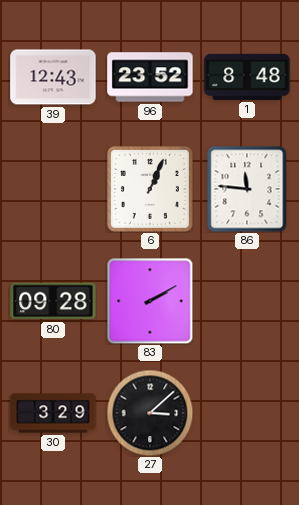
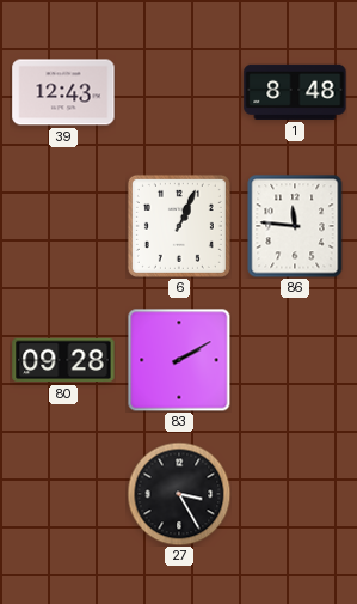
96: 23:52 -> none
30: 3:29 -> none
27: 3:08 -> 3:25
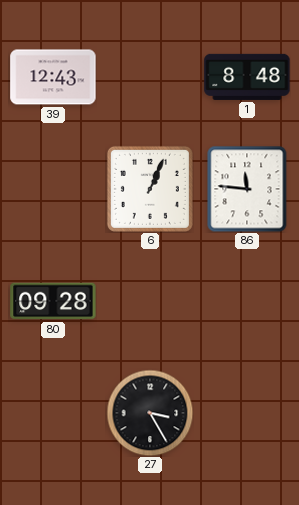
83: 2:10 -> none
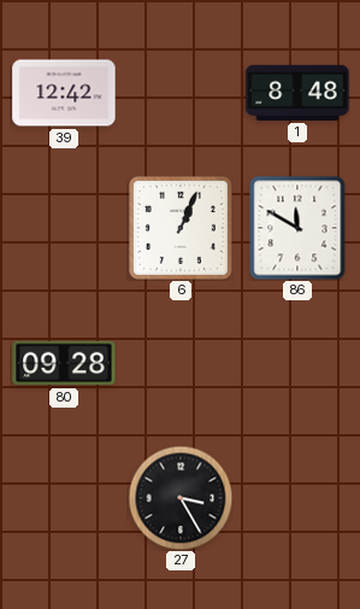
39: 12:43 -> 12:42
86: 11:46 -> 11:50
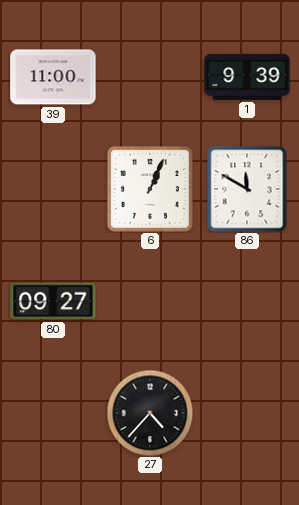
39: 12:42 -> 11:00
1: 8:48 -> 9:39
80: 09:28 -> 09:27
27: 3:25 -> 4:37
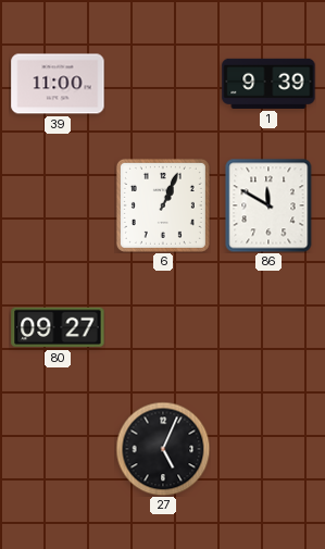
27: 4:37 -> 5:04
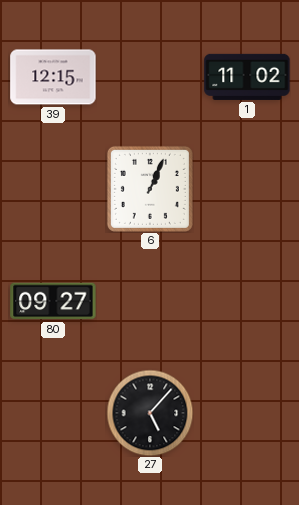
39: 11:00 -> 12:15
1: 9:39 -> 11:02
86: 11:50 -> none
27: 5:04 -> 5:07
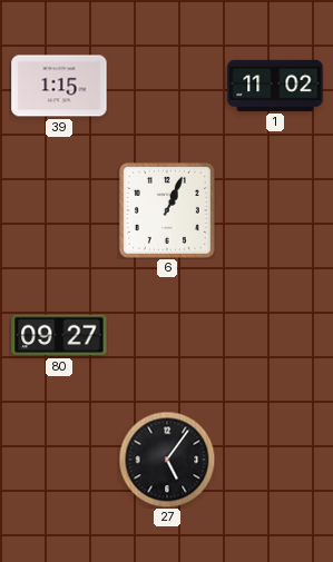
39: 12:15 -> 1:15
27: 5:07 -> 5:06
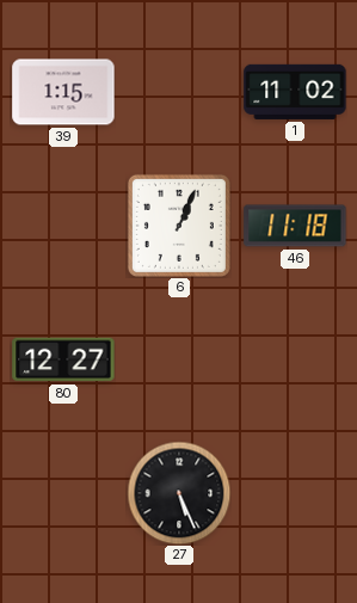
46: none -> 11:18
80: 09:27 -> 12:27
27: 5:06 -> 5:26
